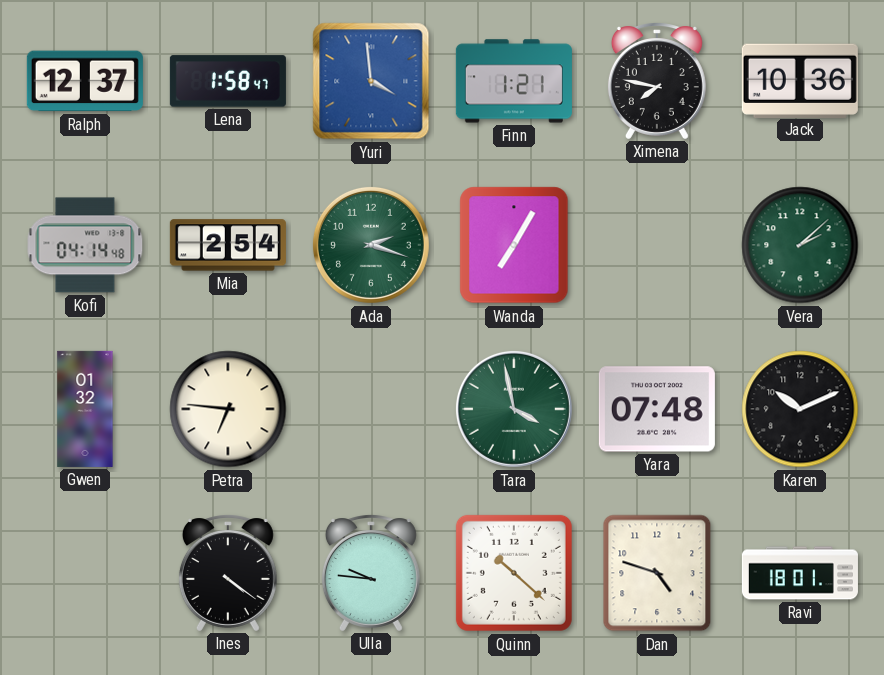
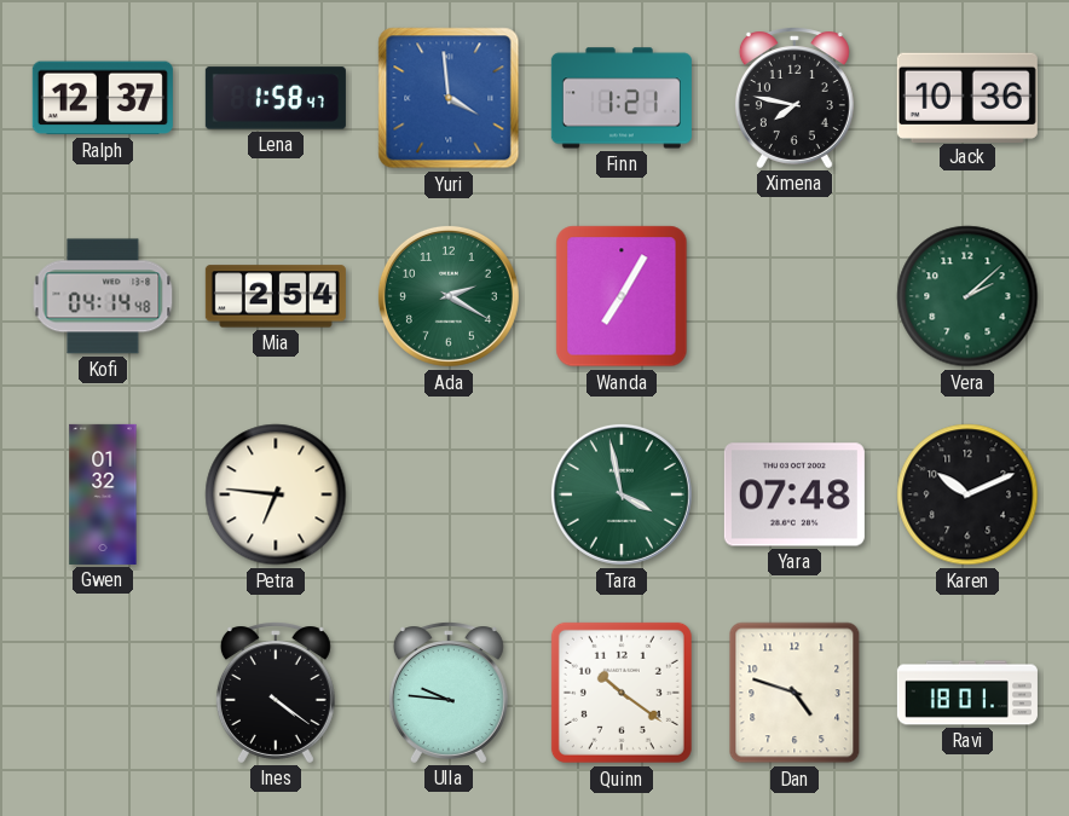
Ada: 2:18 -> 2:20
Quinn: 10:22 -> 10:21
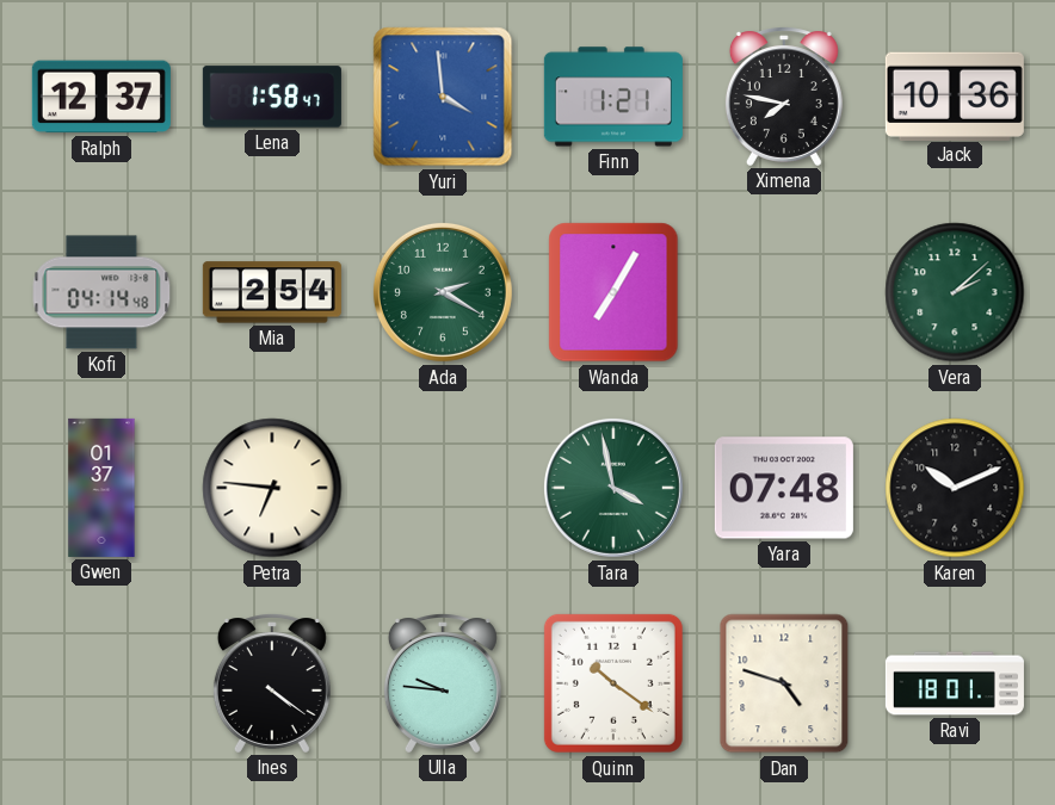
Gwen: 01:32 -> 01:37
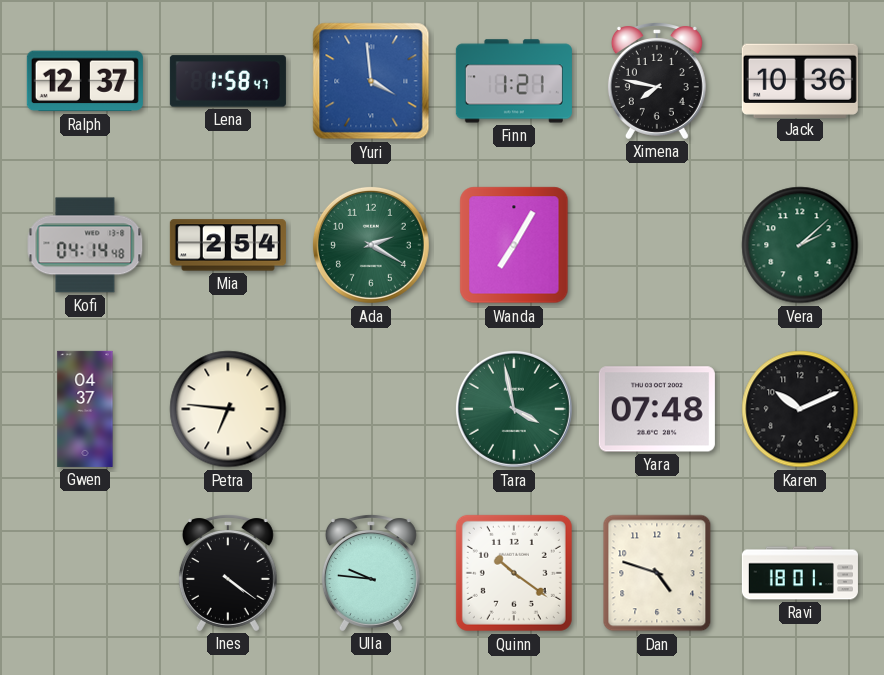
Gwen: 01:37 -> 04:37
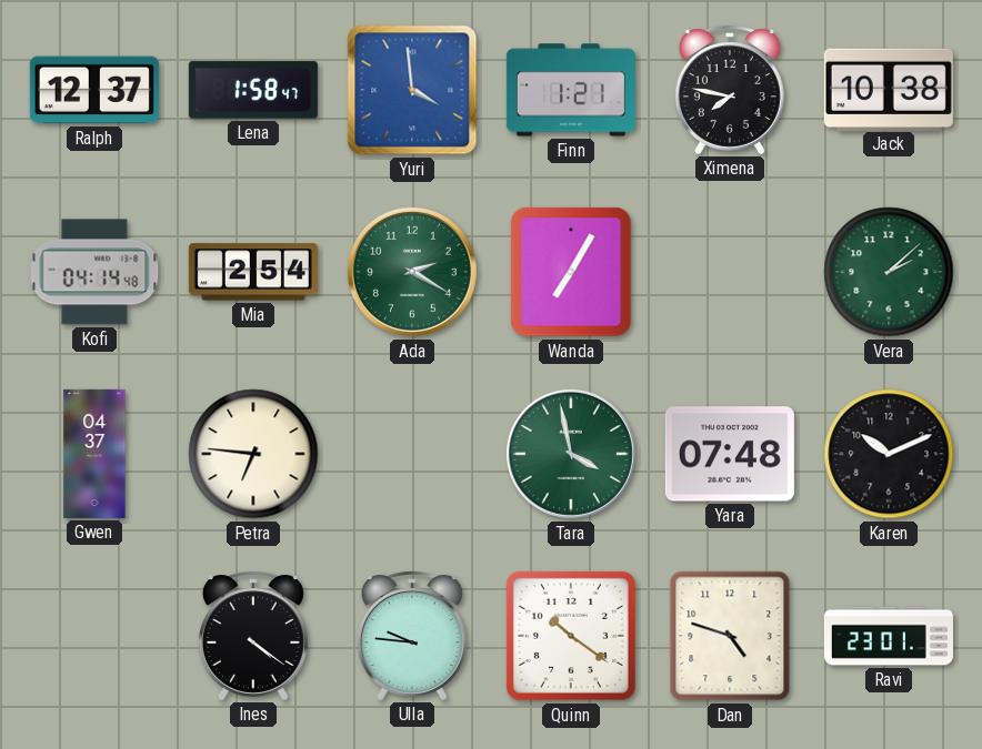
Jack: 10:36 -> 10:38
Ravi: 18:01 -> 23:01
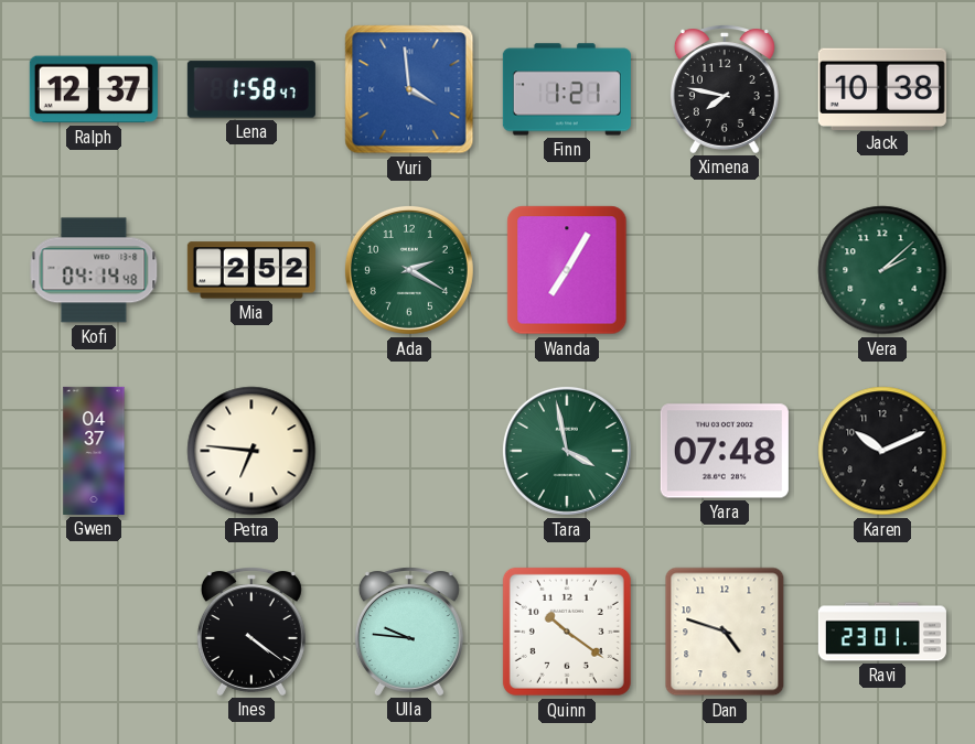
Mia: 2:54 -> 2:52
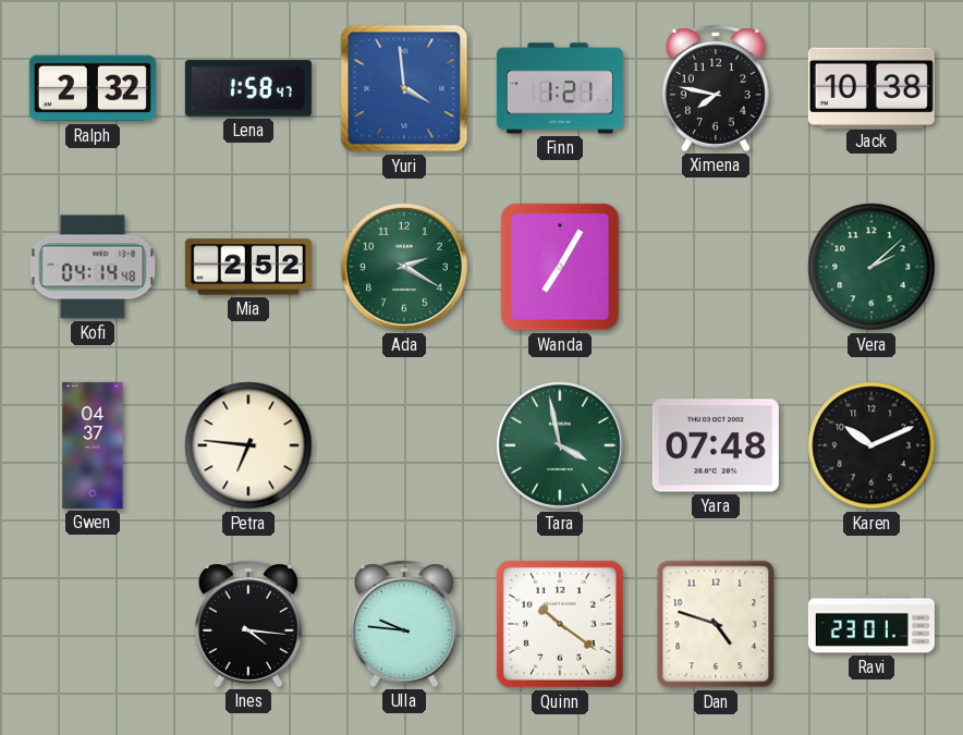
Ralph: 12:37 -> 2:32
Ines: 4:21 -> 4:16
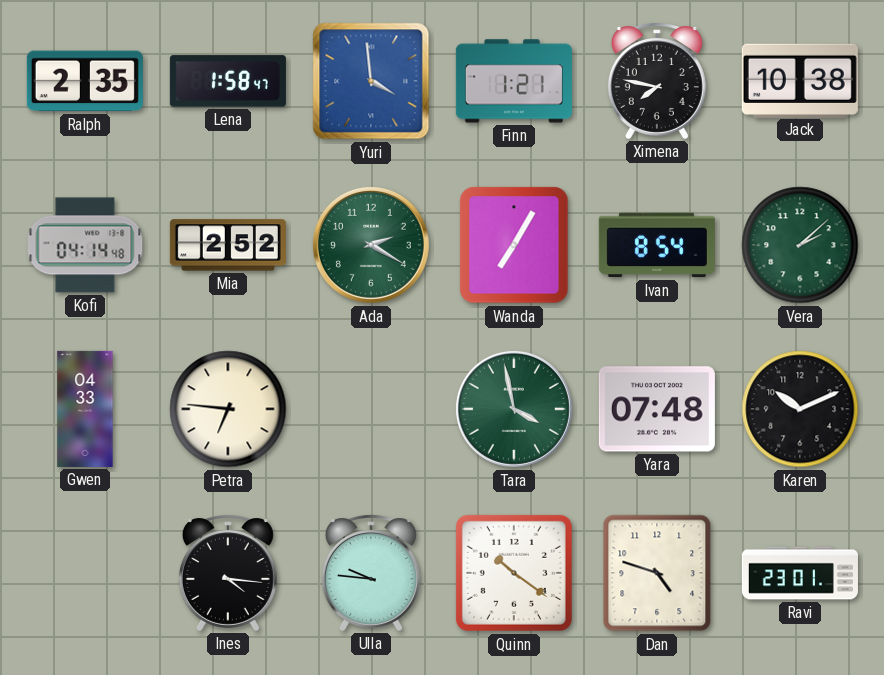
Ralph: 2:32 -> 2:35
Ivan: none -> 8:54
Gwen: 04:37 -> 04:33
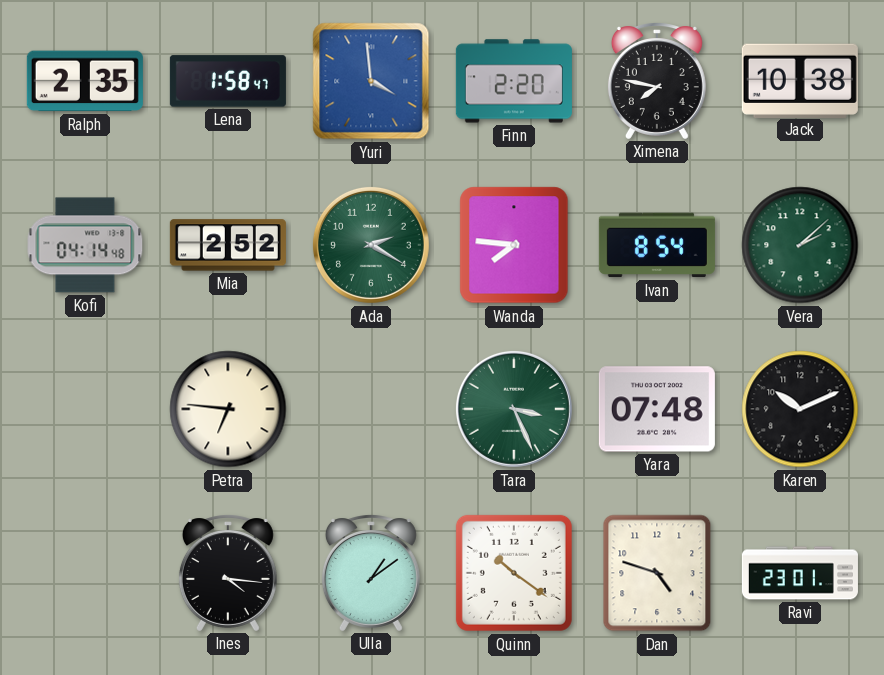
Finn: 1:21 -> 2:20
Wanda: 7:05 -> 7:46
Gwen: 04:33 -> none
Tara: 3:58 -> 3:26
Ulla: 9:46 -> 1:09
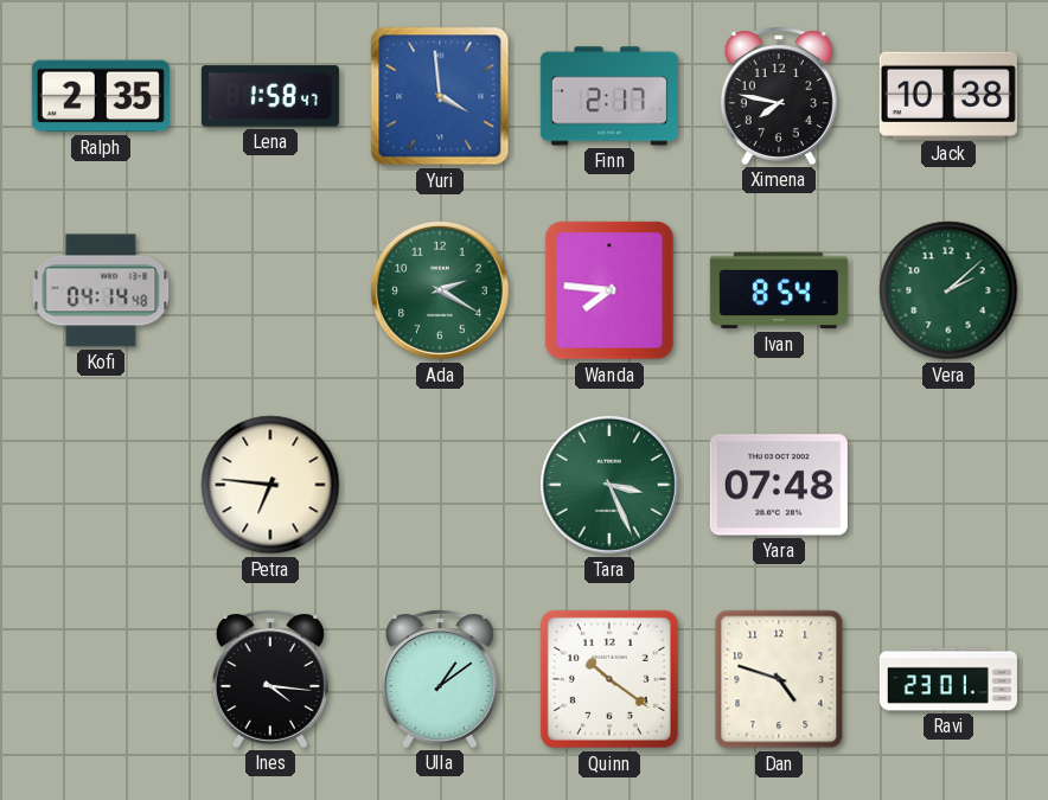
Finn: 2:20 -> 2:17
Mia: 2:52 -> none
Karen: 10:11 -> none
